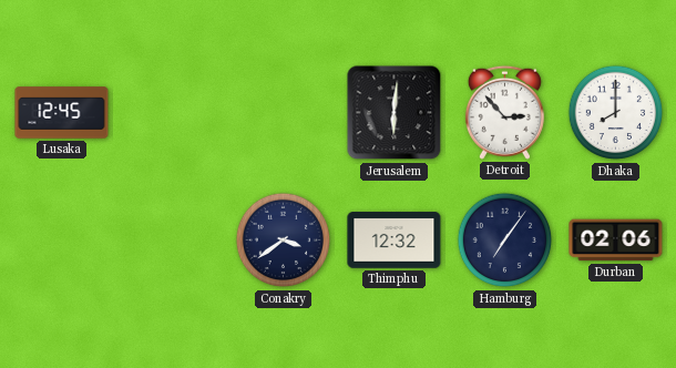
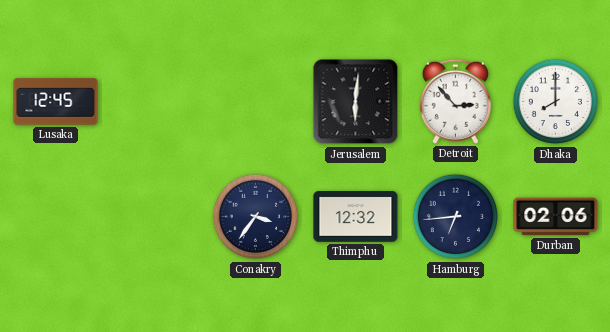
Conakry: 3:39 -> 3:36
Hamburg: 7:06 -> 6:44
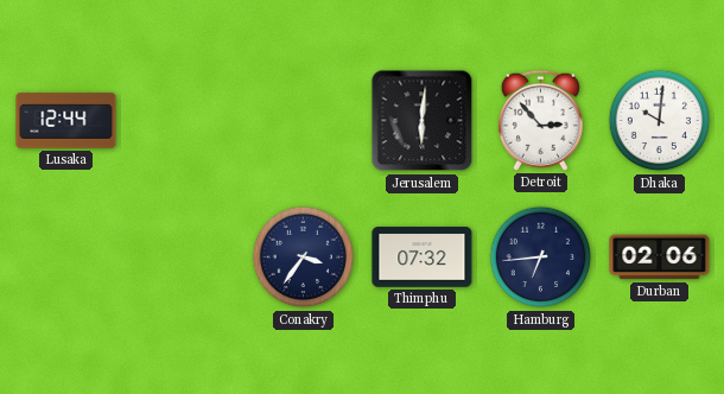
Lusaka: 12:45 -> 12:44
Dhaka: 8:00 -> 10:01
Thimphu: 12:32 -> 07:32
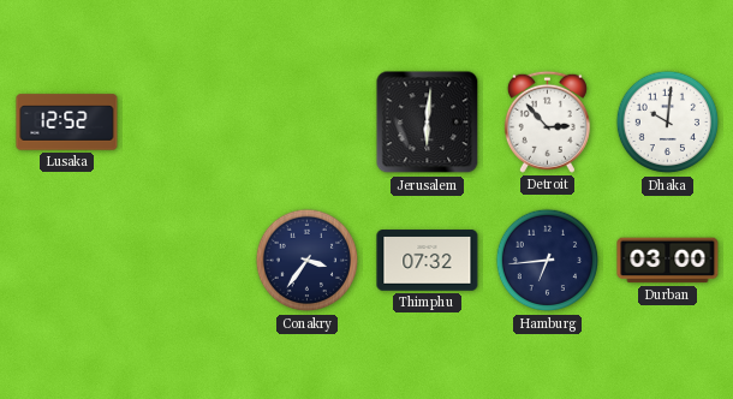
Lusaka: 12:44 -> 12:52
Durban: 02:06 -> 03:00
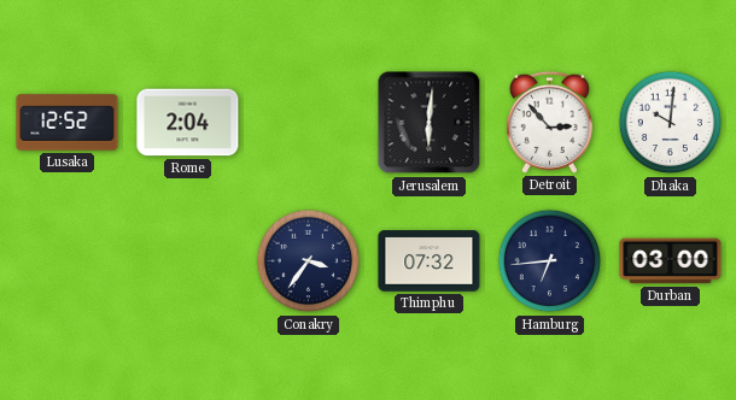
Rome: none -> 2:04
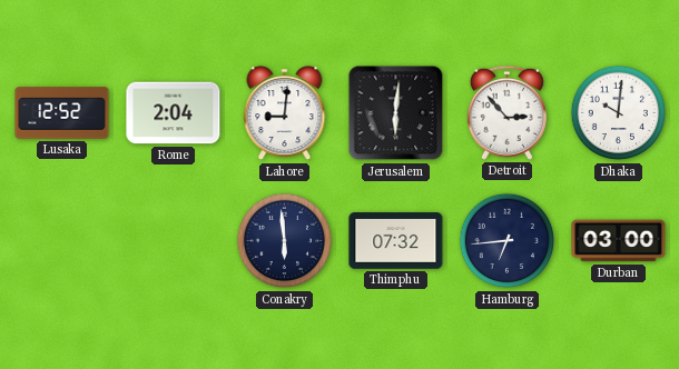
Lahore: none -> 9:01
Conakry: 3:36 -> 5:59
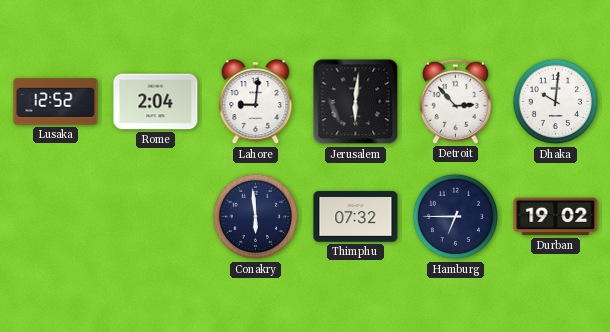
Hamburg: 6:44 -> 6:45
Durban: 03:00 -> 19:02
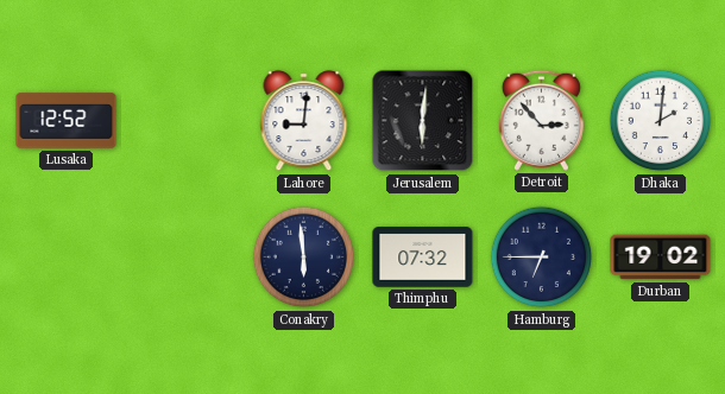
Rome: 2:04 -> none
Dhaka: 10:01 -> 2:01
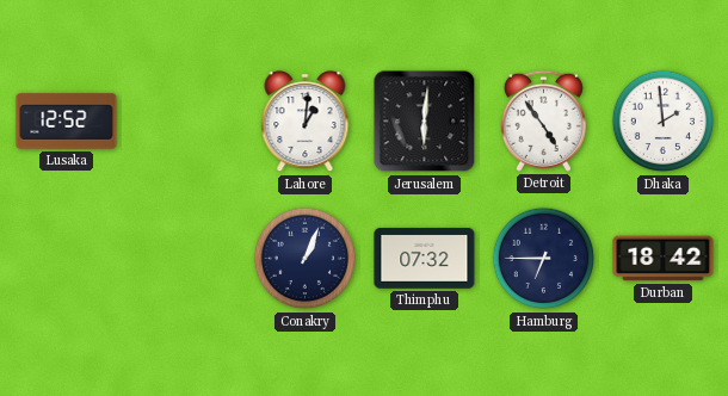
Lahore: 9:01 -> 1:01
Detroit: 2:53 -> 4:54
Dhaka: 2:01 -> 1:59
Conakry: 5:59 -> 1:04
Durban: 19:02 -> 18:42
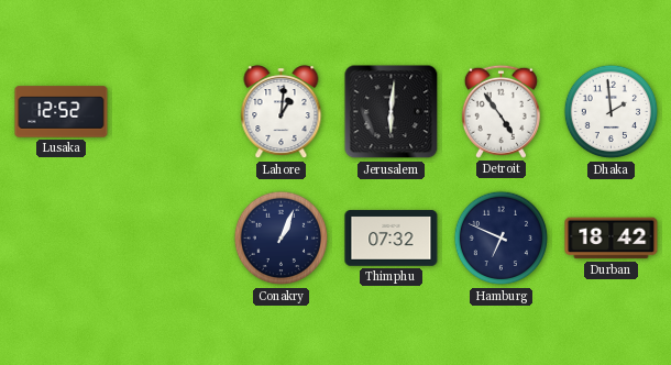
Hamburg: 6:45 -> 6:49
